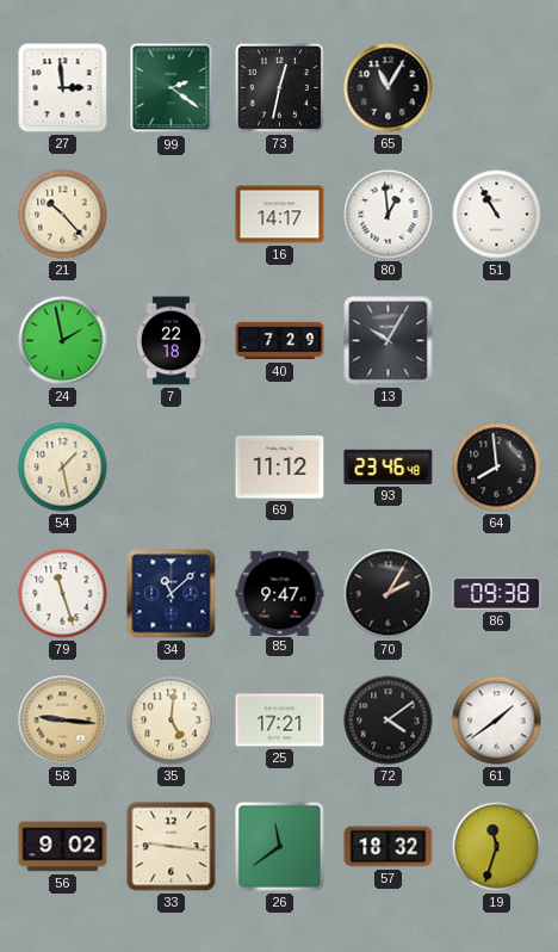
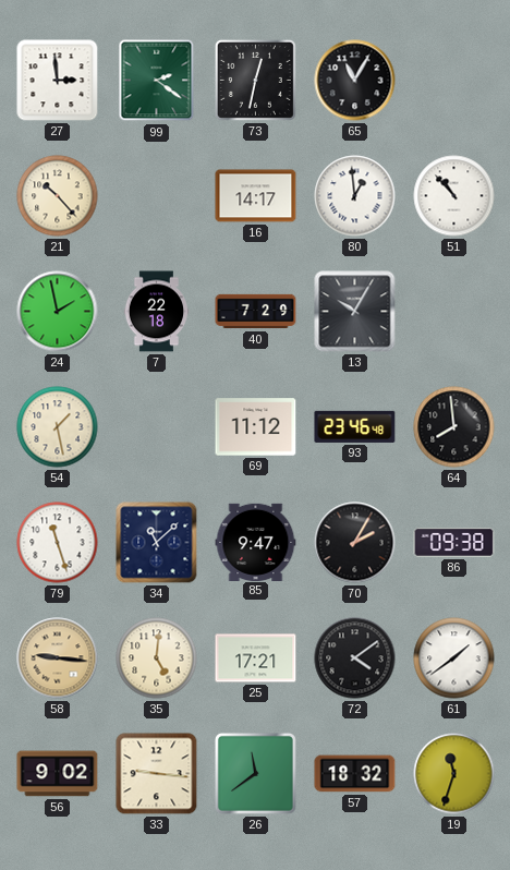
51: 10:55 -> 10:53
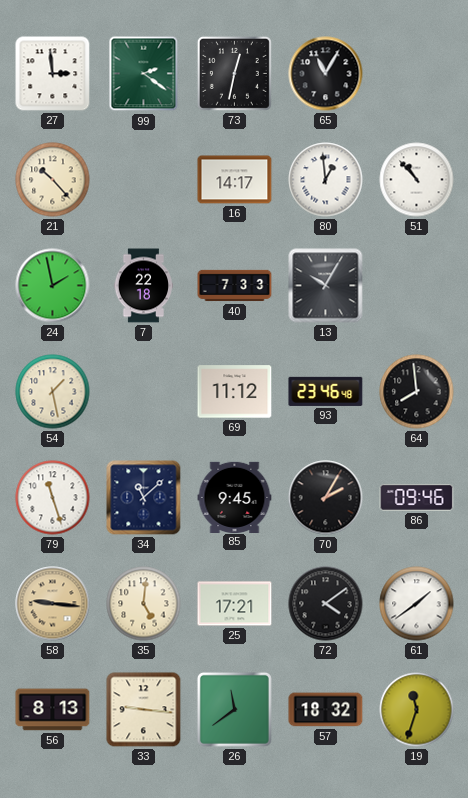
40: 7:29 -> 7:33
85: 9:47 -> 9:45
86: 09:38 -> 09:46
56: 9:02 -> 8:13
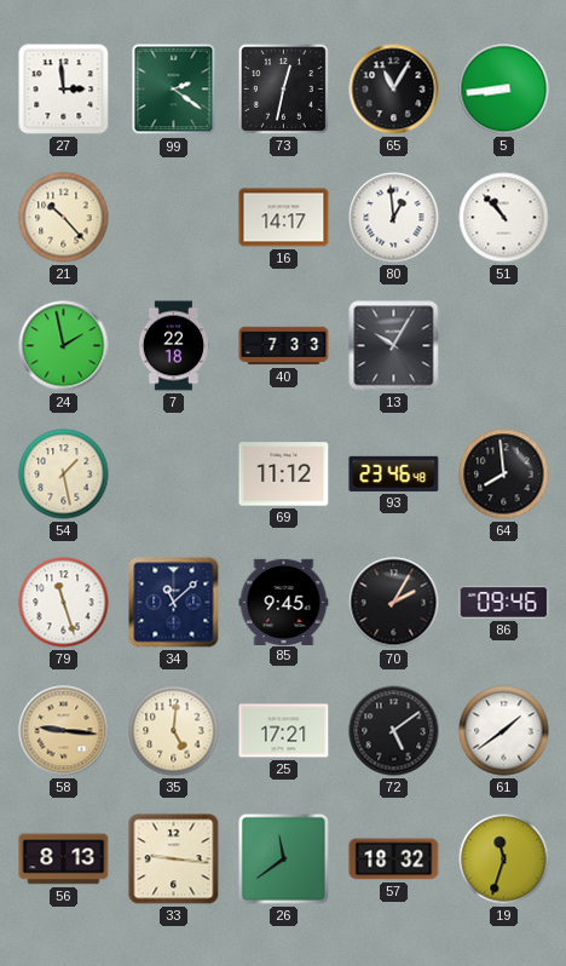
5: none -> 8:44
72: 4:09 -> 5:09
